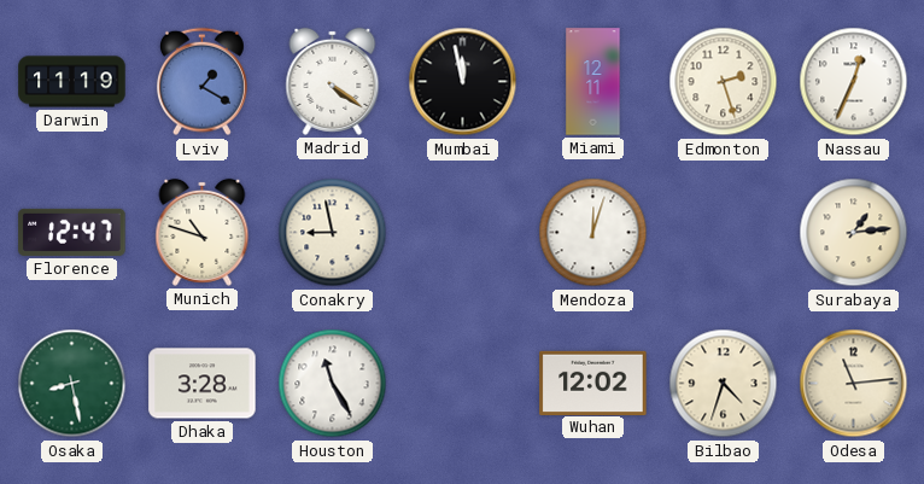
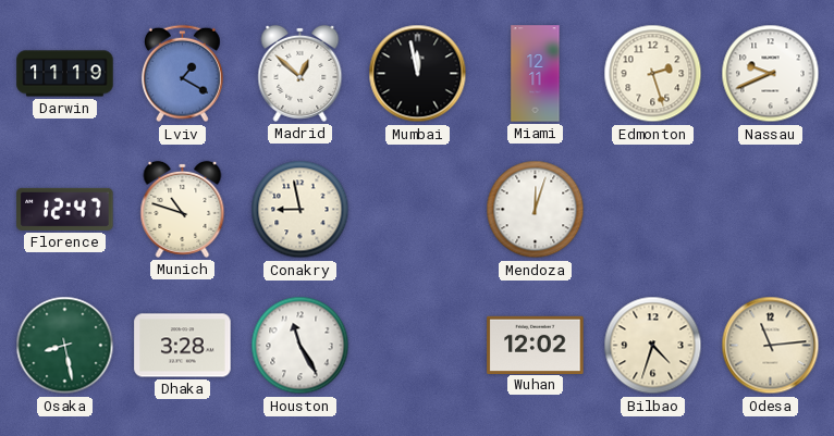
Madrid: 4:21 -> 12:52
Nassau: 12:34 -> 9:41
Surabaya: 1:14 -> none
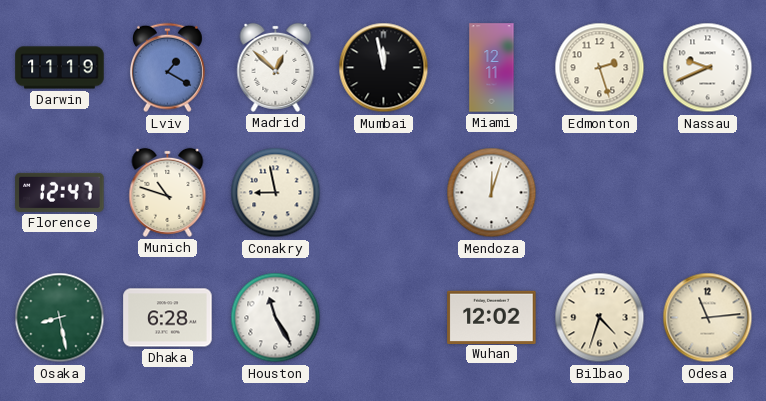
Dhaka: 3:28 -> 6:28
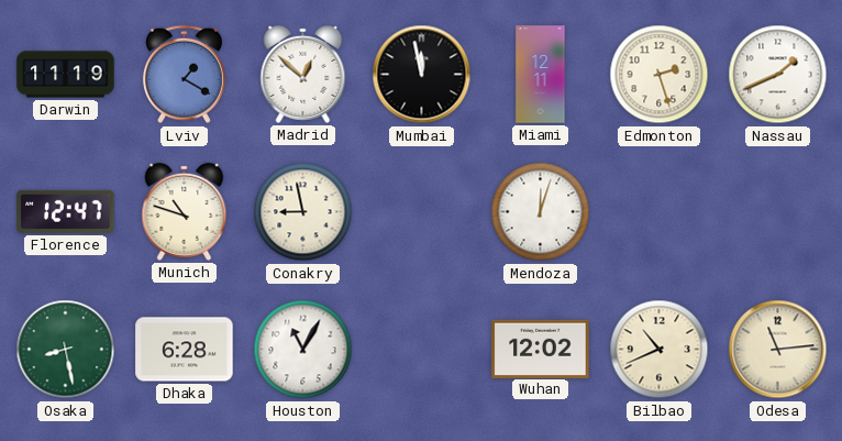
Nassau: 9:41 -> 1:41
Houston: 11:25 -> 11:05
Bilbao: 4:33 -> 10:41
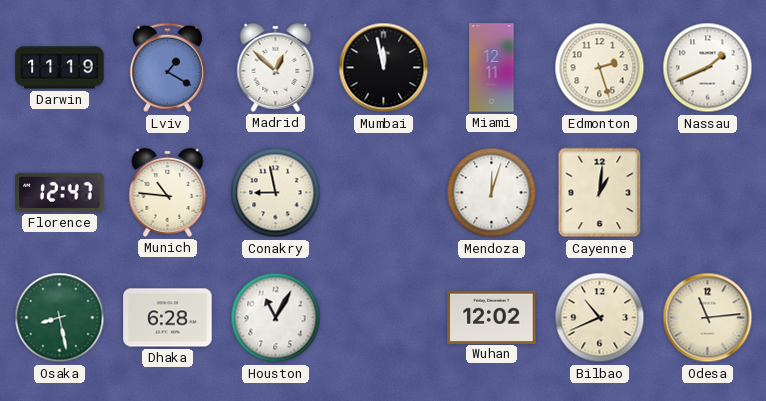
Munich: 10:48 -> 10:46
Cayenne: none -> 1:01
